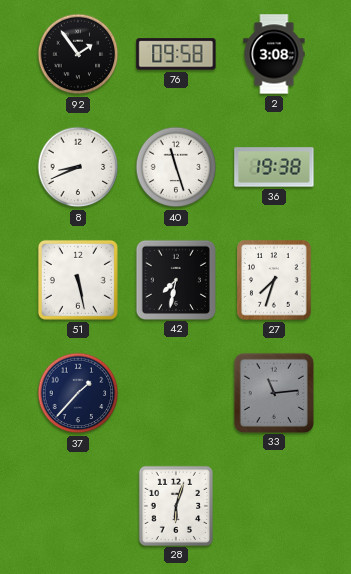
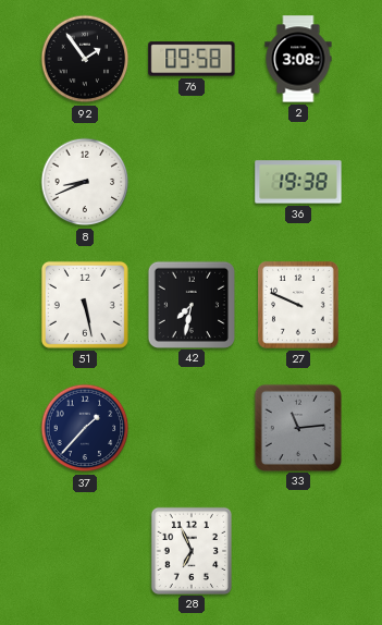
40: 11:27 -> none
27: 7:33 -> 9:49
28: 6:03 -> 6:56
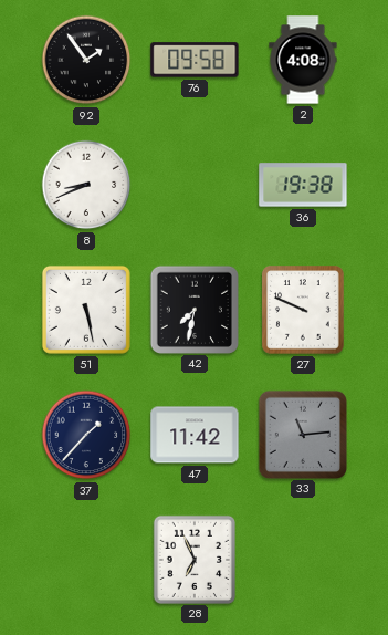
2: 3:08 -> 4:08
47: none -> 11:42
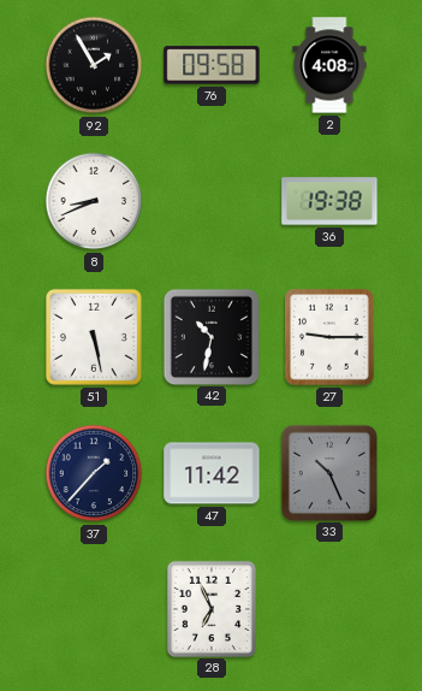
92: 1:54 -> 1:55
42: 7:32 -> 10:32
27: 9:49 -> 9:15
33: 11:14 -> 10:26
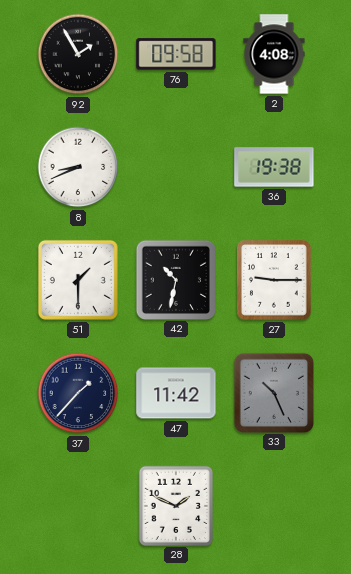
51: 5:28 -> 1:30
28: 6:56 -> 1:49
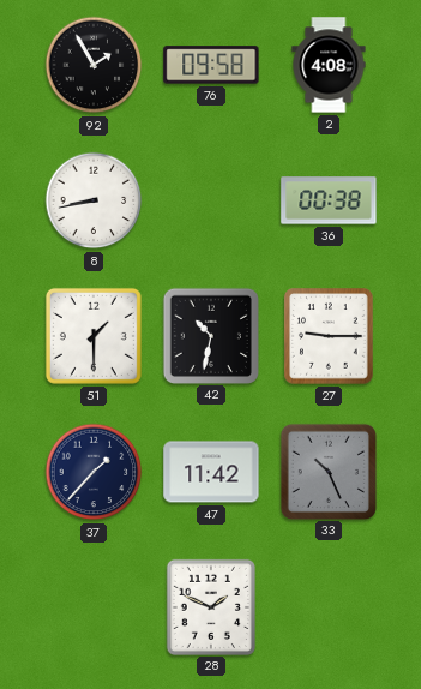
8: 8:41 -> 8:43
36: 19:38 -> 00:38
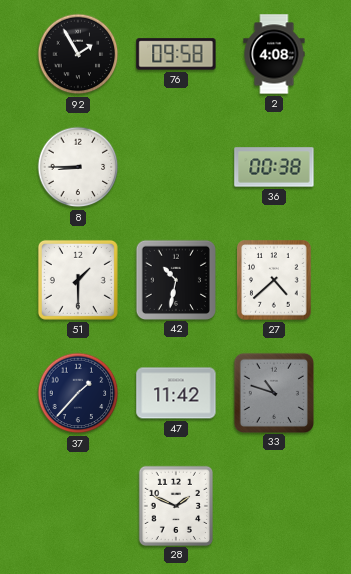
8: 8:43 -> 8:45
27: 9:15 -> 4:38
33: 10:26 -> 10:48
